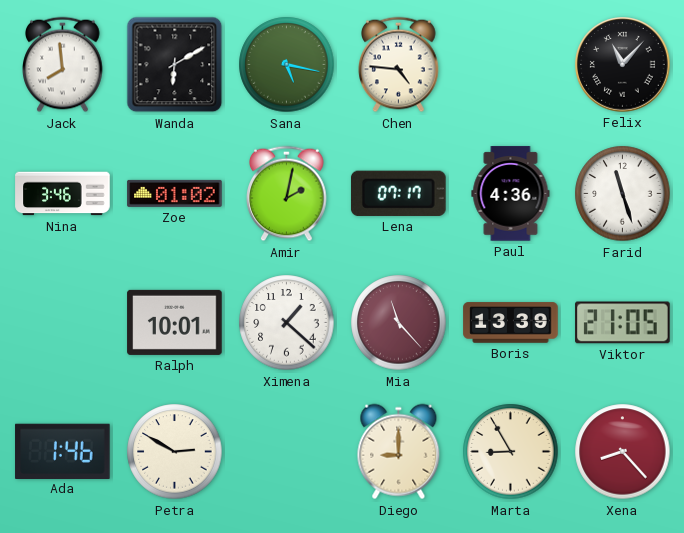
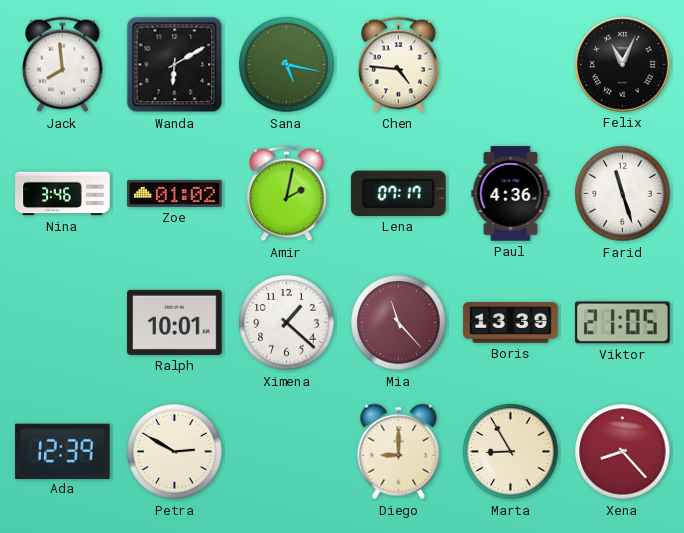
Felix: 11:07 -> 11:04
Ada: 1:46 -> 12:39
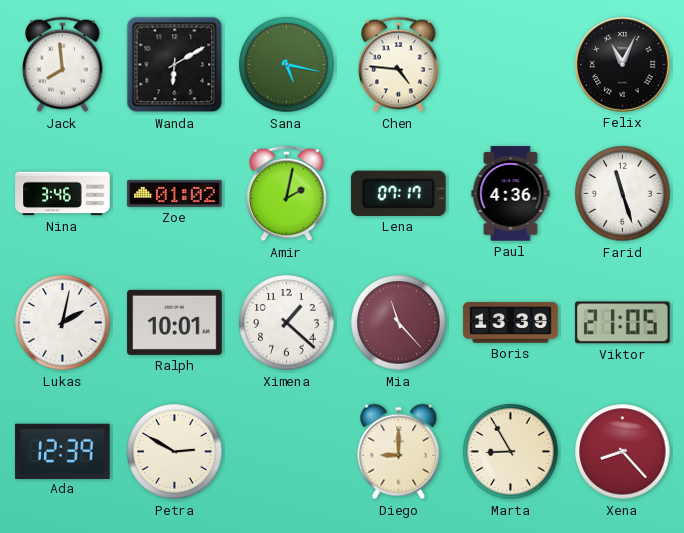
Lukas: none -> 2:02
